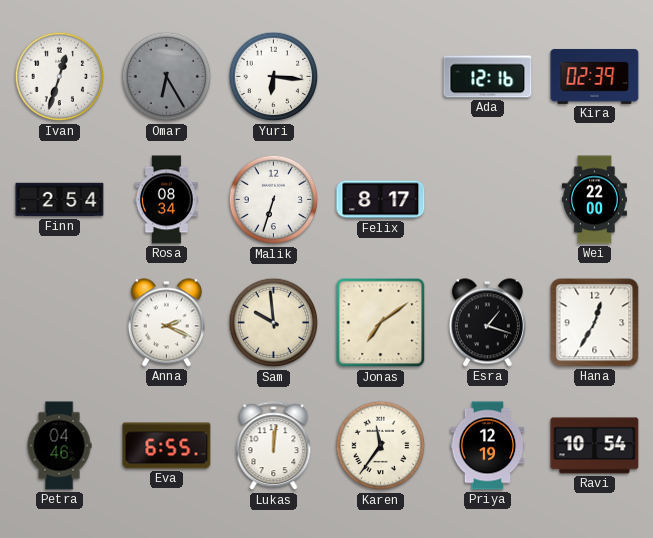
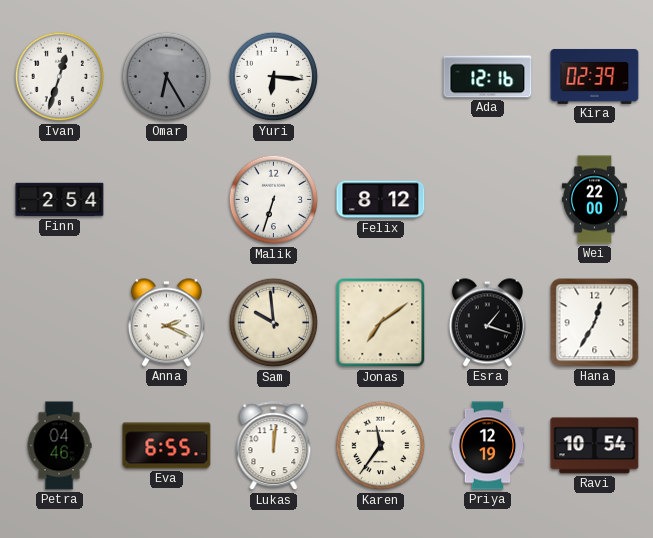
Rosa: 08:34 -> none
Felix: 8:17 -> 8:12
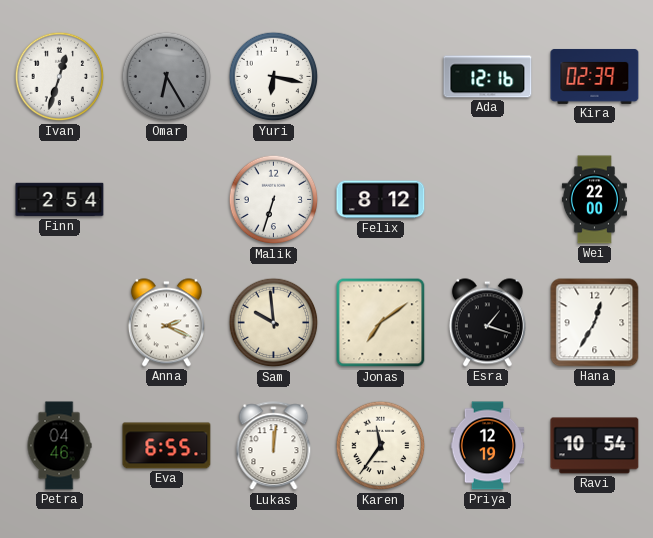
Yuri: 6:16 -> 6:17
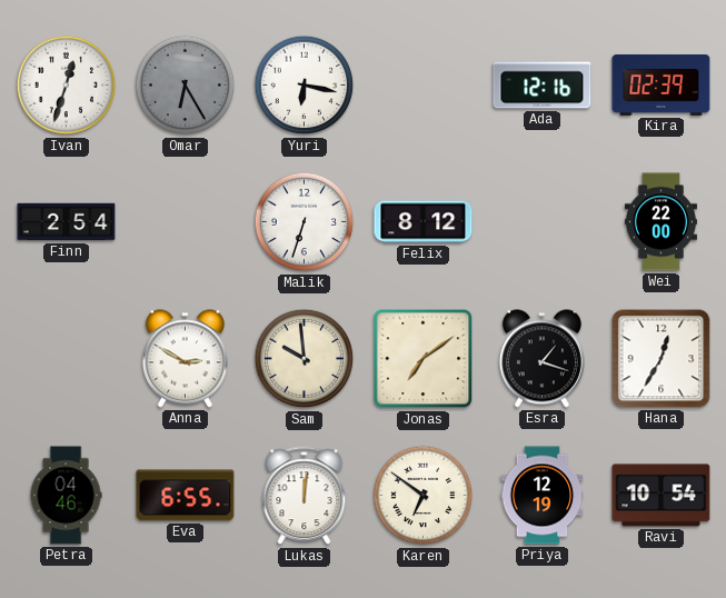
Anna: 2:19 -> 2:50
Karen: 11:36 -> 6:51
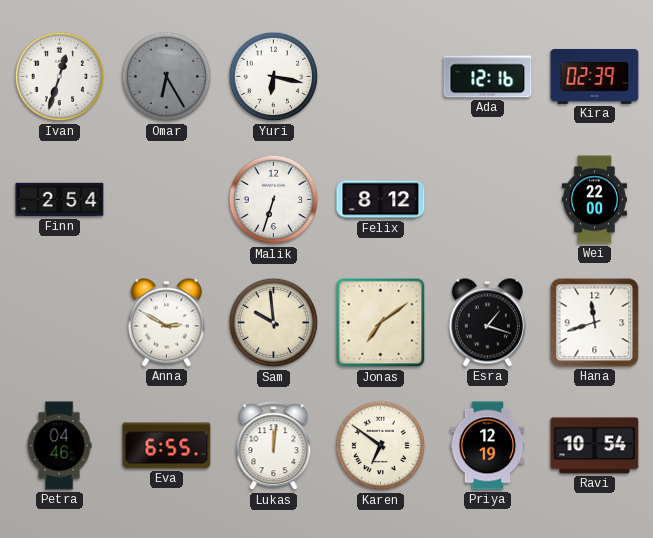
Hana: 12:35 -> 11:42
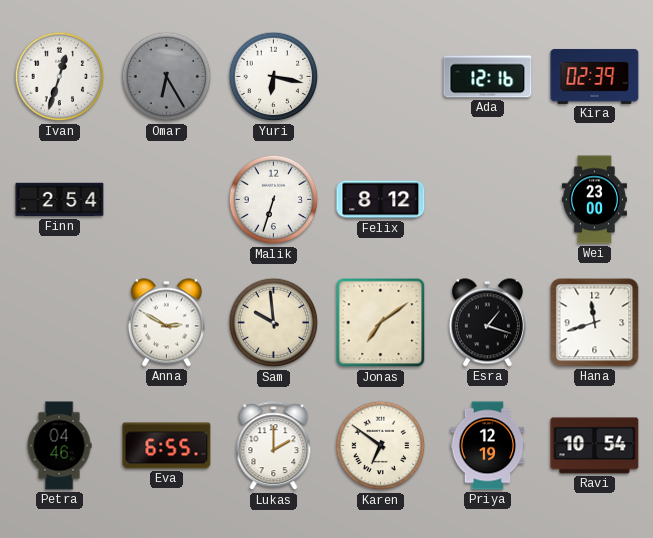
Wei: 22:00 -> 23:00
Lukas: 12:01 -> 2:00
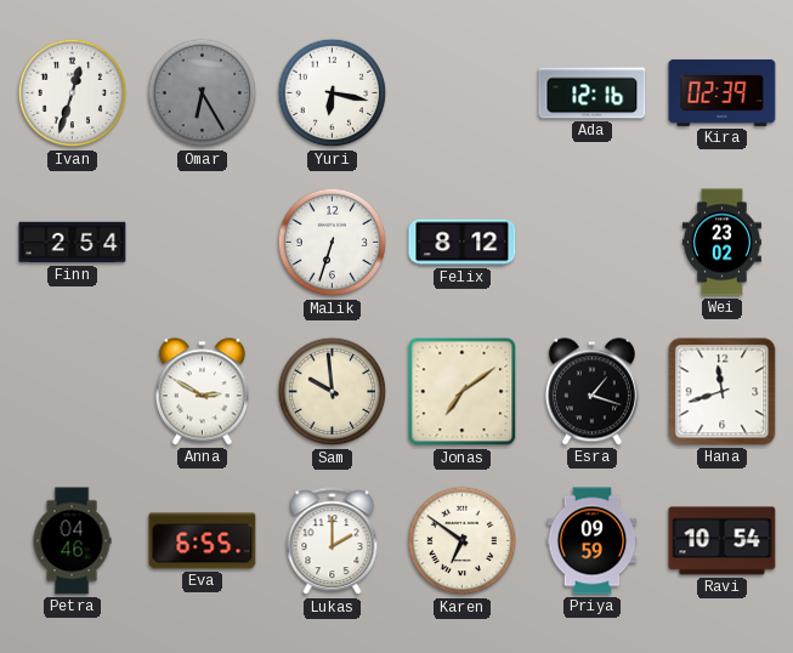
Wei: 23:00 -> 23:02
Priya: 12:19 -> 09:59
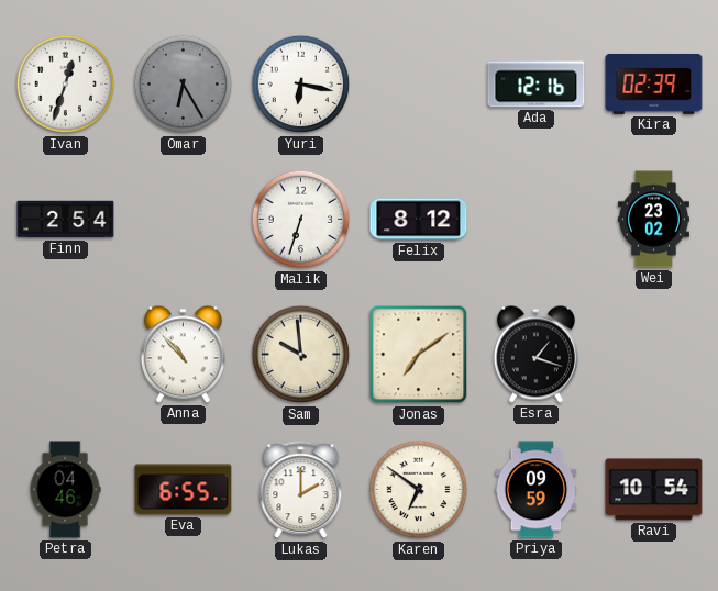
Anna: 2:50 -> 10:53
Hana: 11:42 -> none
